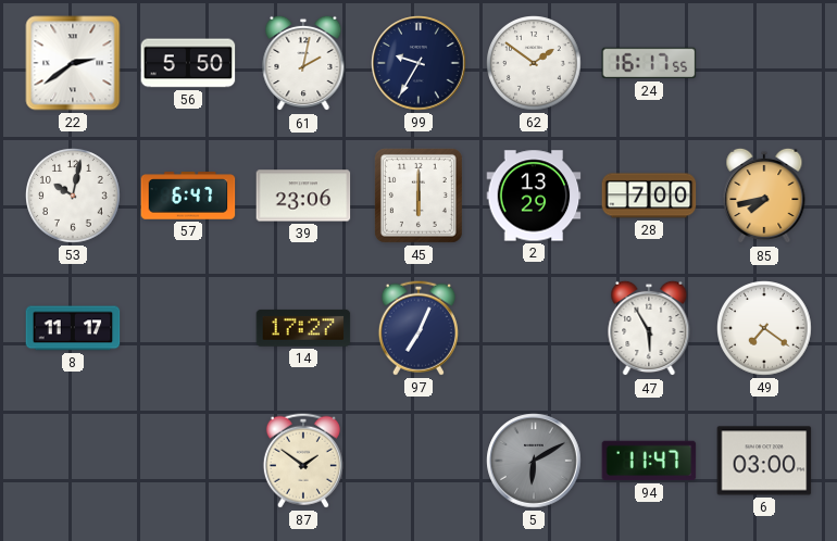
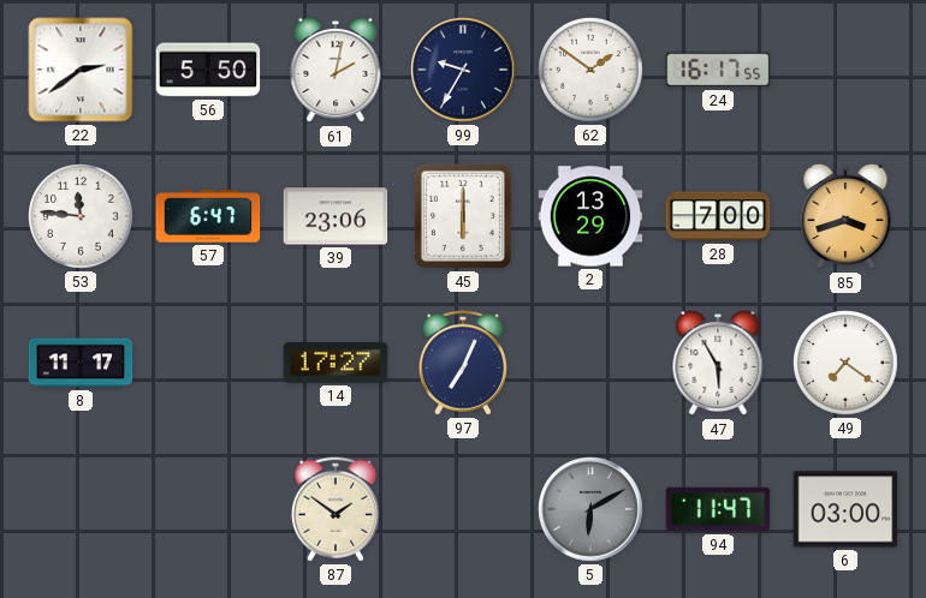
53: 10:02 -> 11:46
85: 7:43 -> 3:42
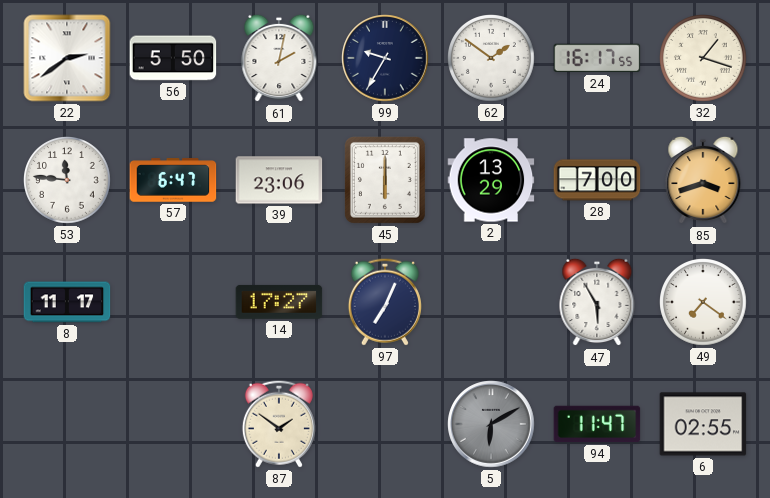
32: none -> 1:18
6: 03:00 -> 02:55
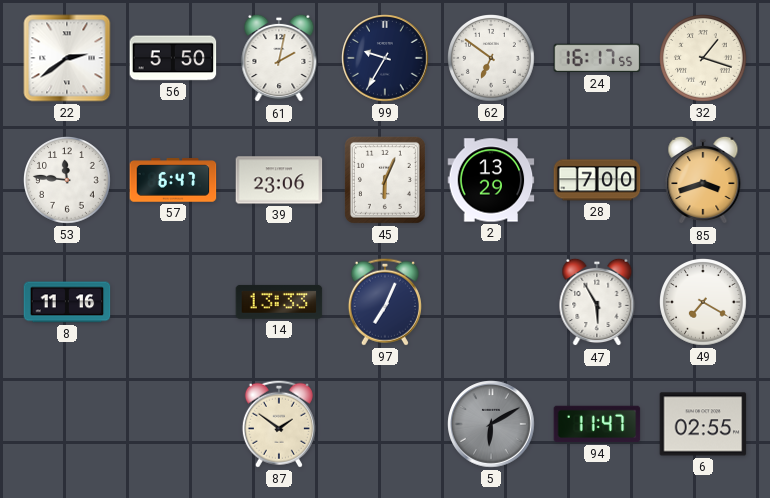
62: 1:51 -> 6:51
45: 6:00 -> 6:04
8: 11:17 -> 11:16
14: 17:27 -> 13:33
49: 7:21 -> 7:20
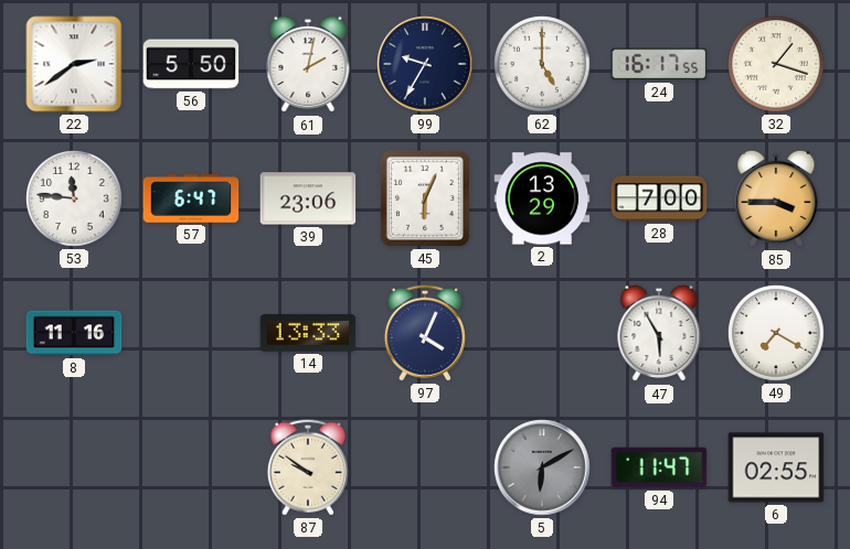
62: 6:51 -> 5:00
85: 3:42 -> 3:45
97: 7:04 -> 4:04
87: 1:51 -> 9:51
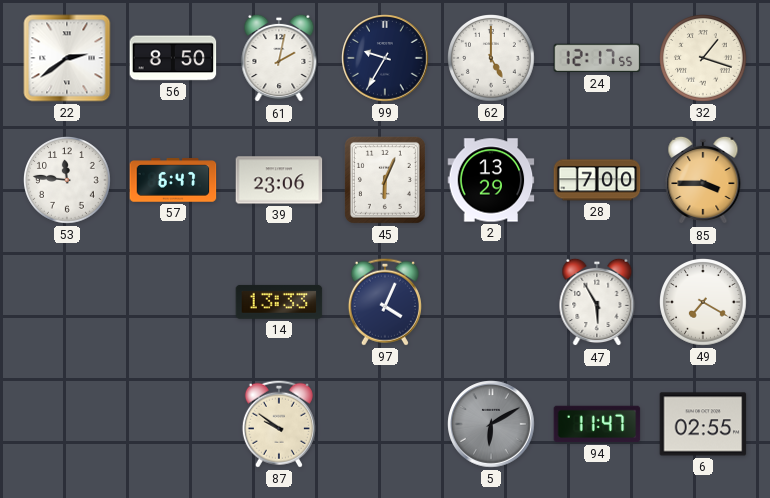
56: 5:50 -> 8:50
24: 16:17 -> 12:17
8: 11:16 -> none
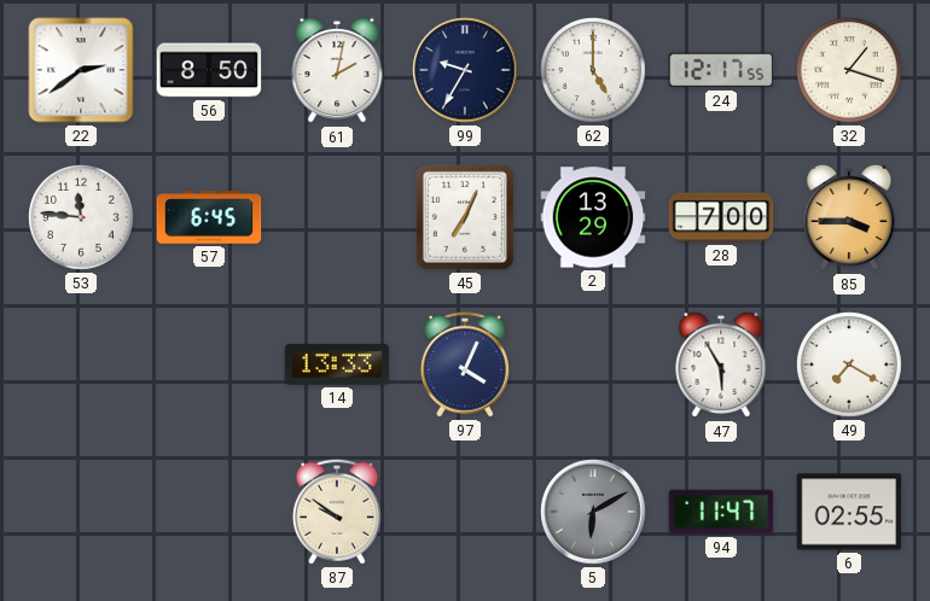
57: 6:47 -> 6:45
39: 23:06 -> none
45: 6:04 -> 7:04
